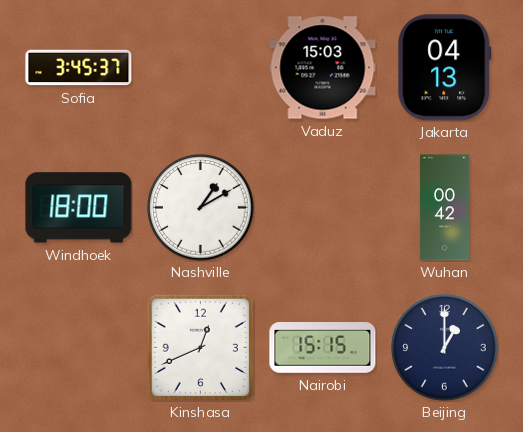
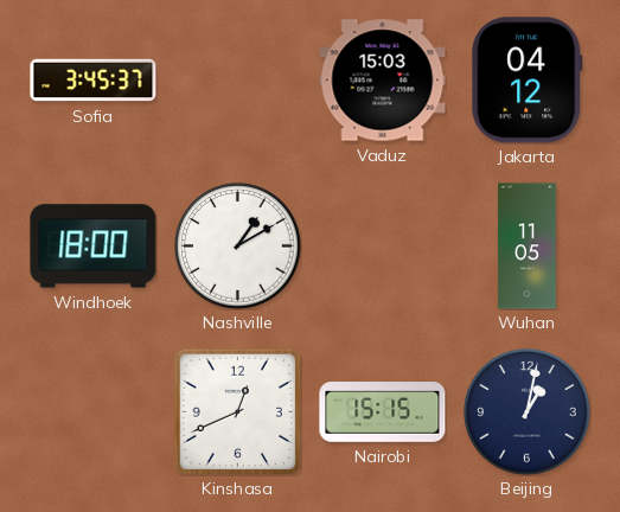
Jakarta: 04:13 -> 04:12
Wuhan: 00:42 -> 11:05
Beijing: 1:00 -> 1:02
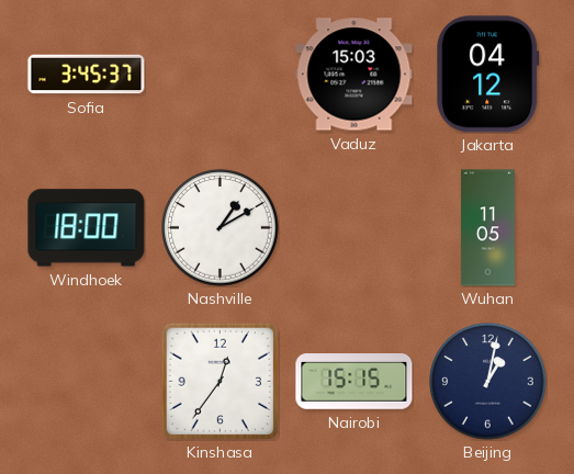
Kinshasa: 12:41 -> 12:36
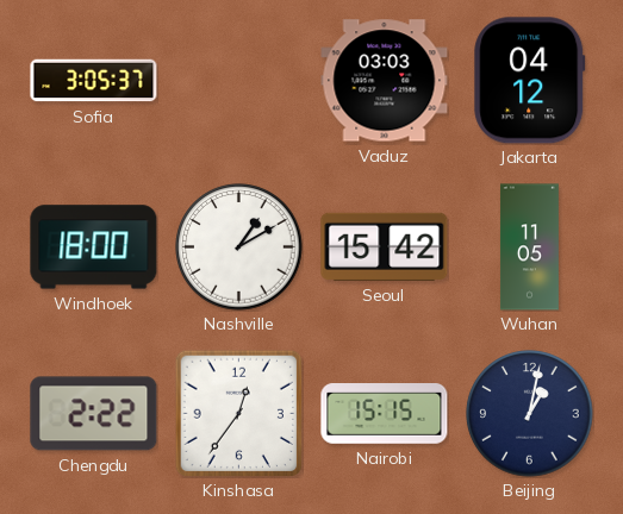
Sofia: 3:45 -> 3:05
Vaduz: 15:03 -> 03:03
Seoul: none -> 15:42
Chengdu: none -> 2:22
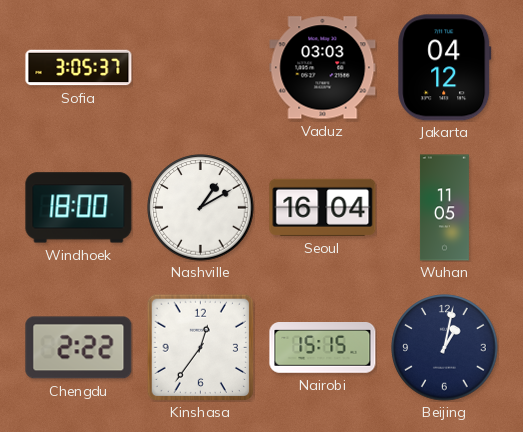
Seoul: 15:42 -> 16:04
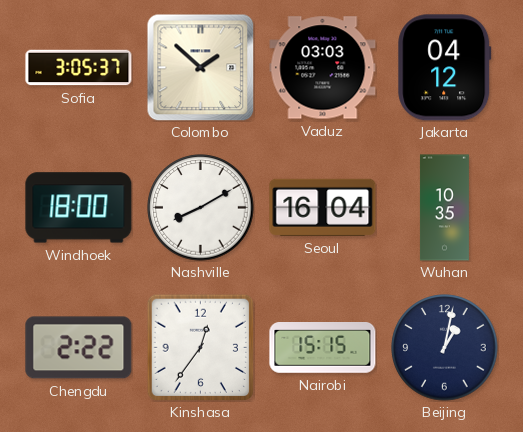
Colombo: none -> 1:52
Nashville: 1:10 -> 8:10
Wuhan: 11:05 -> 10:35
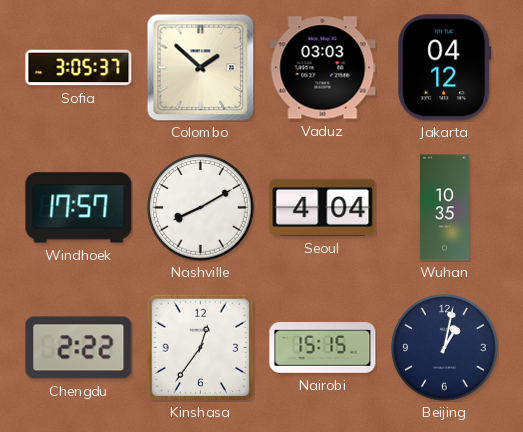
Windhoek: 18:00 -> 17:57
Seoul: 16:04 -> 4:04
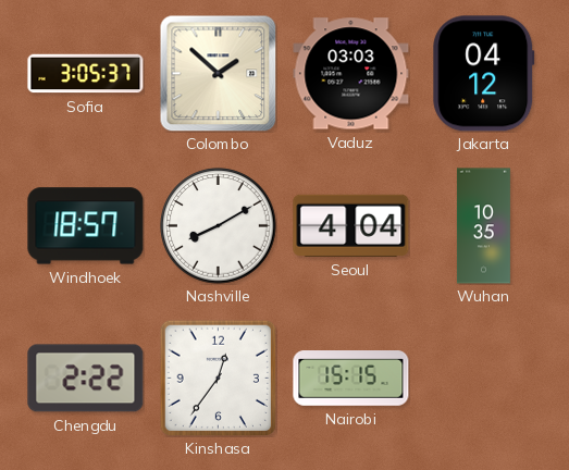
Windhoek: 17:57 -> 18:57
Beijing: 1:02 -> none
